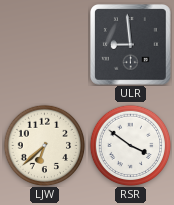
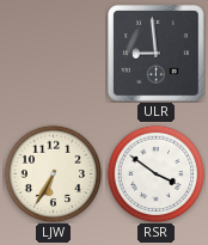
LJW: 6:38 -> 6:35
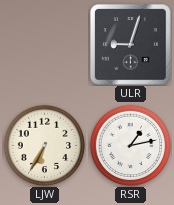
ULR: 8:59 -> 9:03
RSR: 3:51 -> 1:13
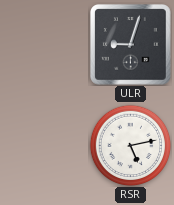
LJW: 6:35 -> none
RSR: 1:13 -> 5:13
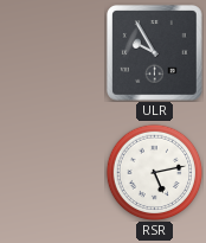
ULR: 9:03 -> 9:55
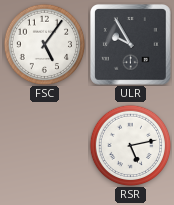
FSC: none -> 5:06
